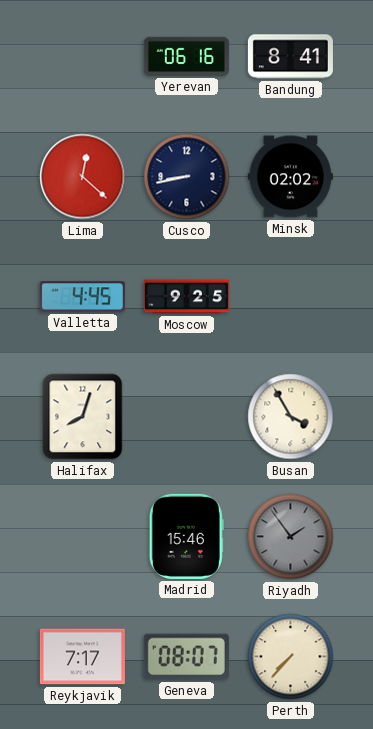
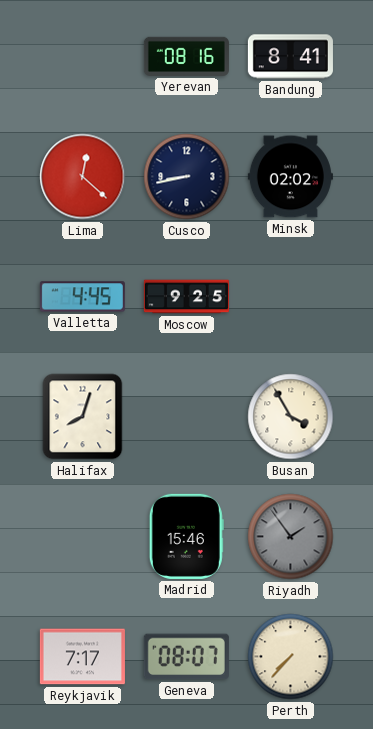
Yerevan: 06:16 -> 08:16
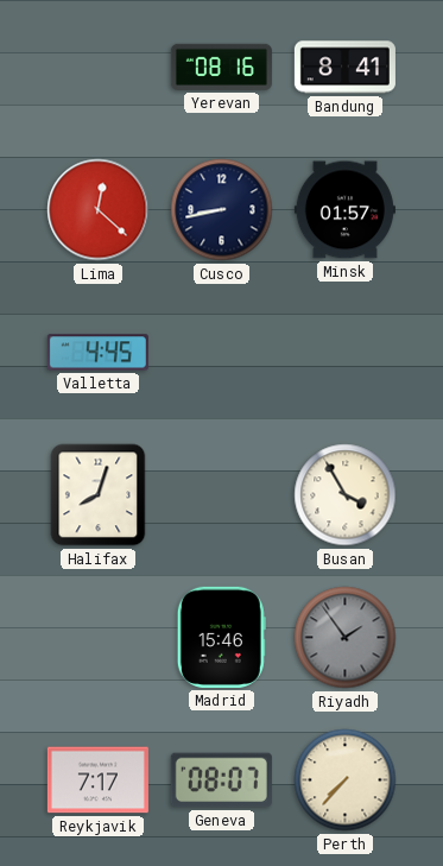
Minsk: 02:02 -> 01:57
Moscow: 9:25 -> none
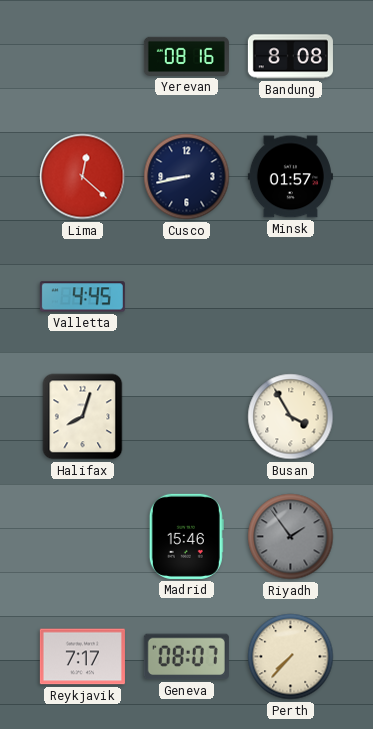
Bandung: 8:41 -> 8:08
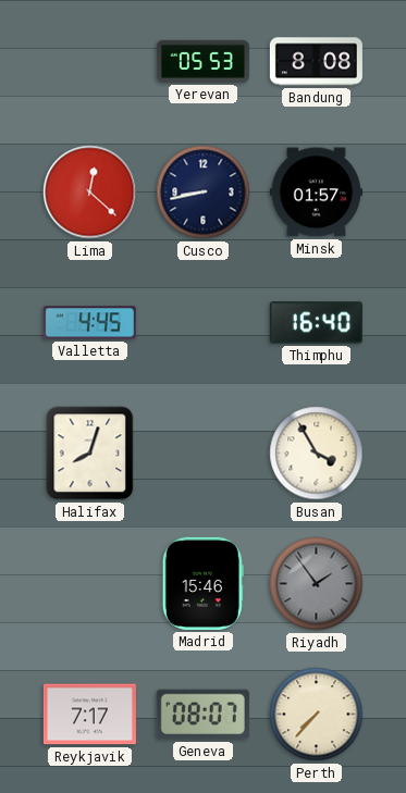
Yerevan: 08:16 -> 05:53
Thimphu: none -> 16:40
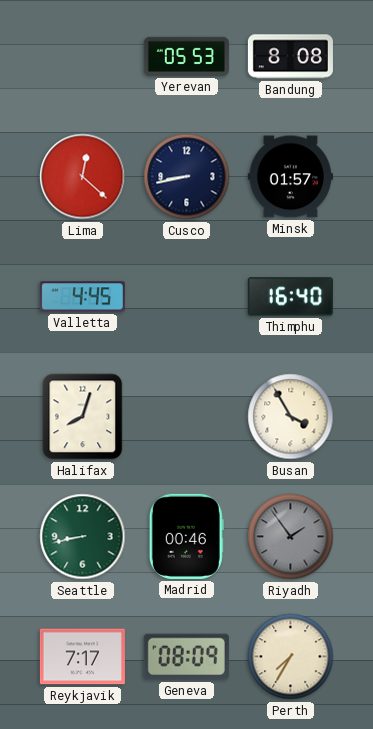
Seattle: none -> 8:43
Madrid: 15:46 -> 00:46
Geneva: 08:07 -> 08:09
Perth: 7:37 -> 7:35
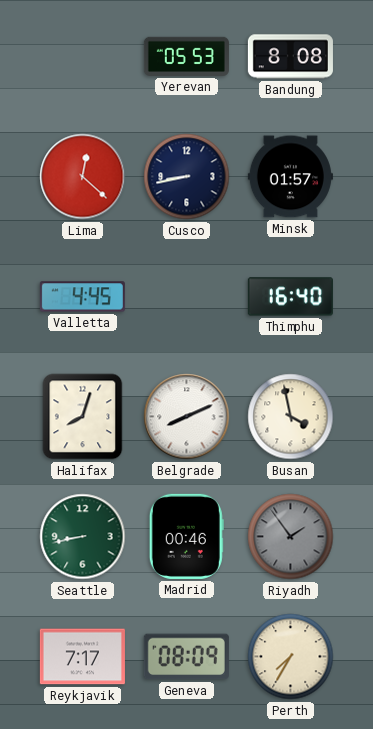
Belgrade: none -> 8:11
Busan: 3:55 -> 3:58
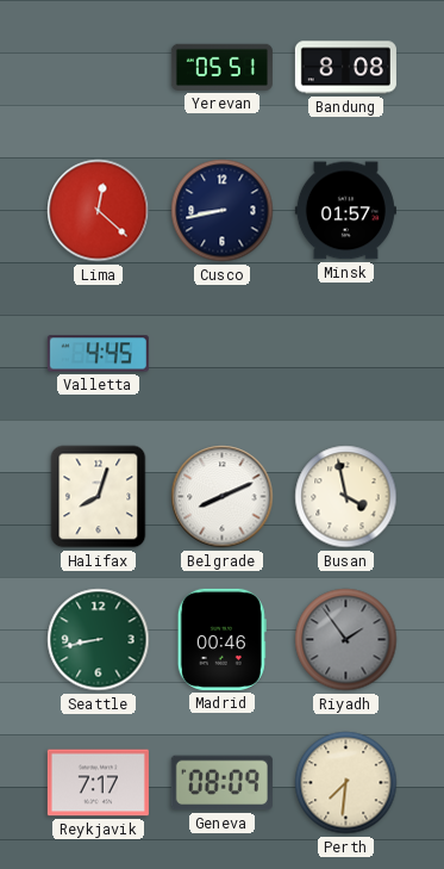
Yerevan: 05:53 -> 05:51
Thimphu: 16:40 -> none
Perth: 7:35 -> 7:31
